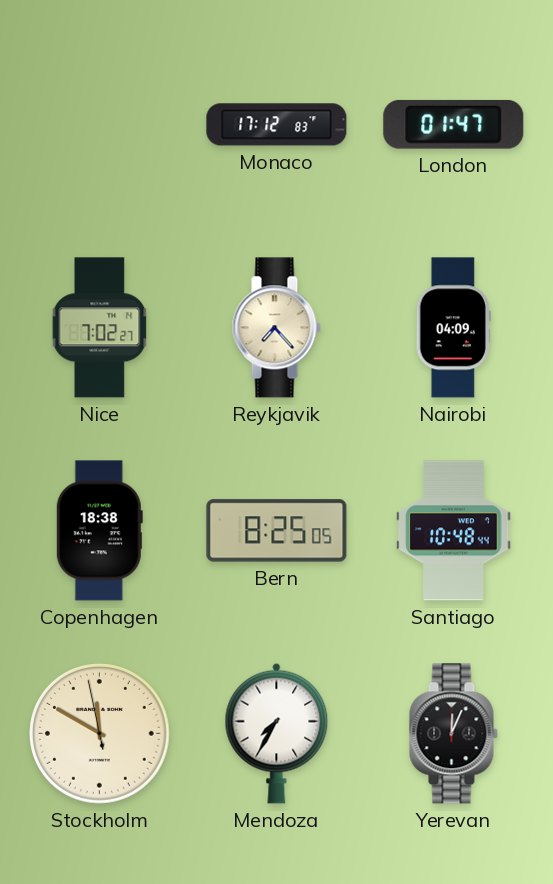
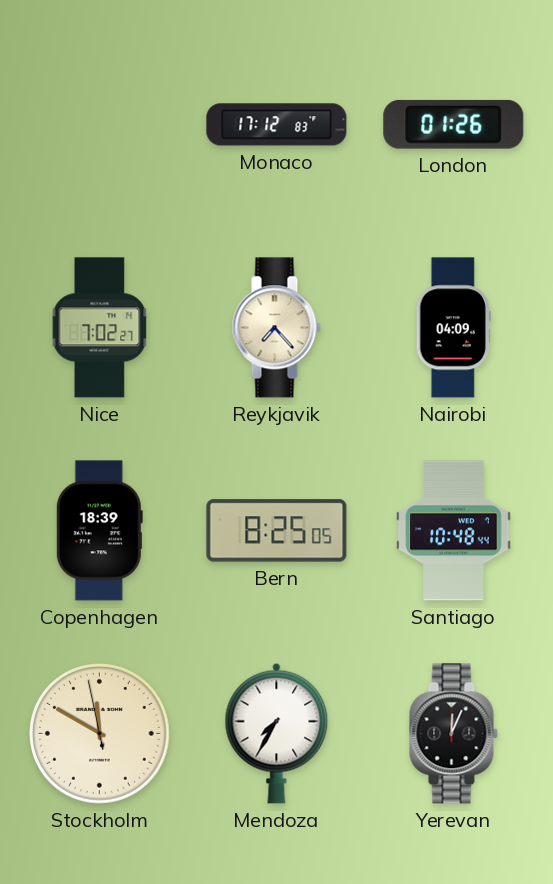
London: 01:47 -> 01:26
Copenhagen: 18:38 -> 18:39
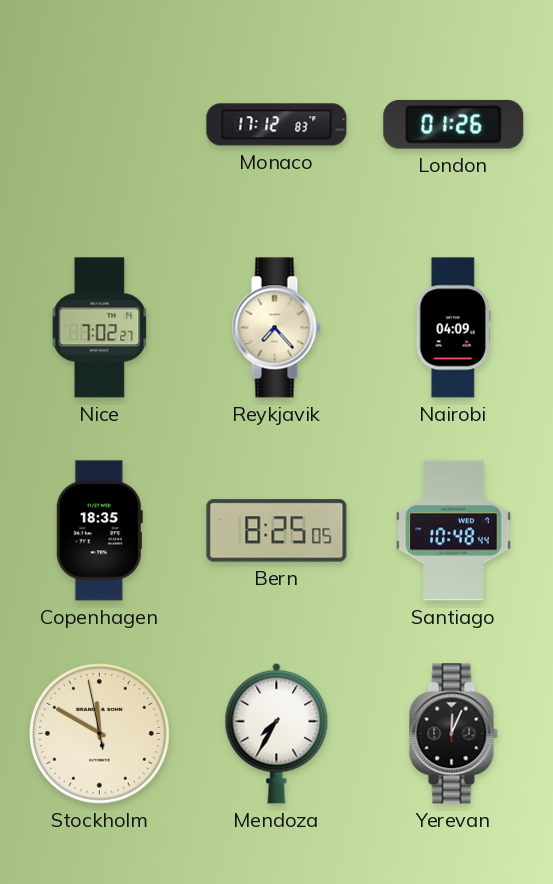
Copenhagen: 18:39 -> 18:35
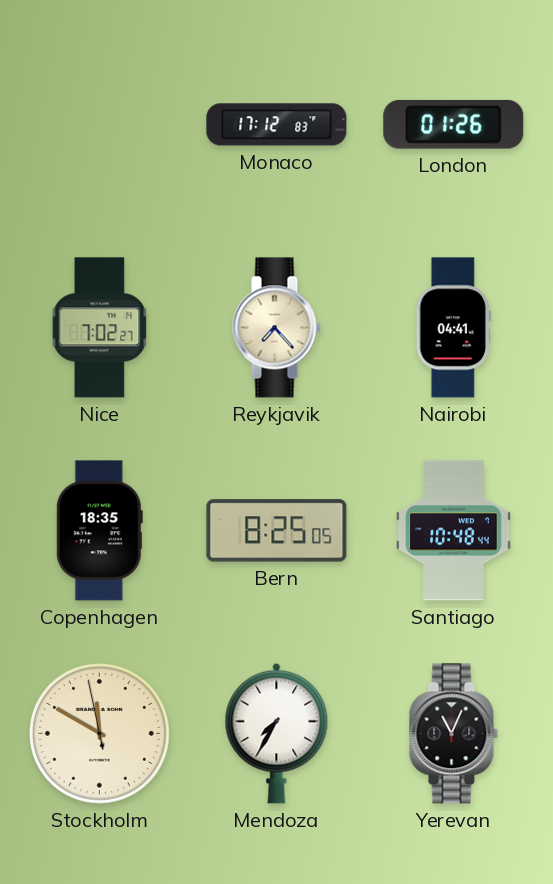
Nairobi: 04:09 -> 04:41
Yerevan: 12:04 -> 11:04
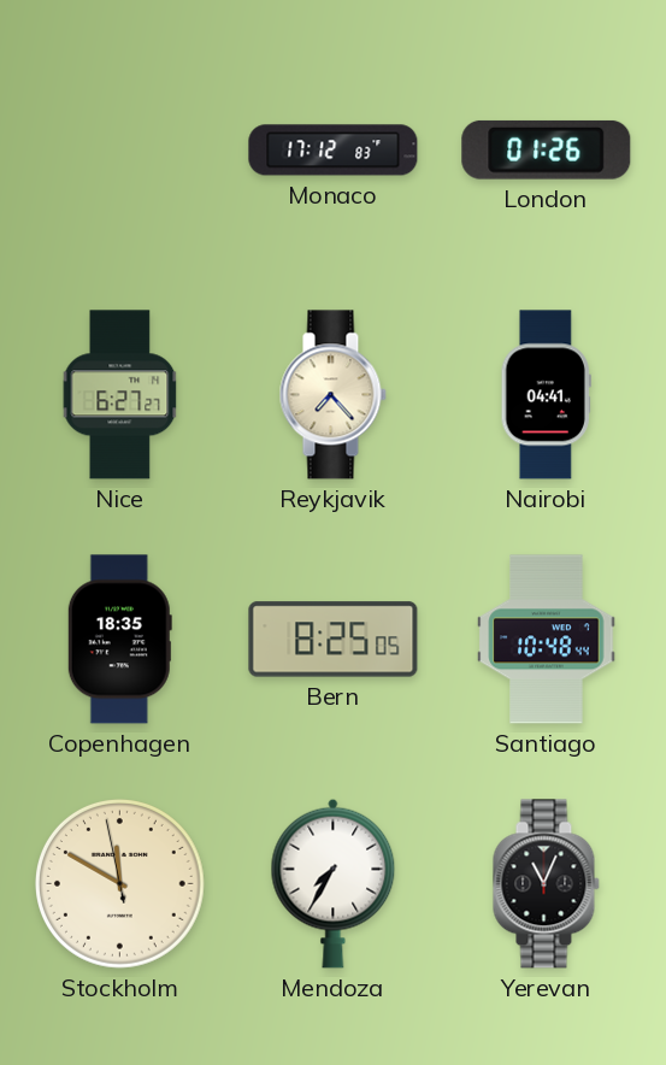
Nice: 7:02 -> 6:27
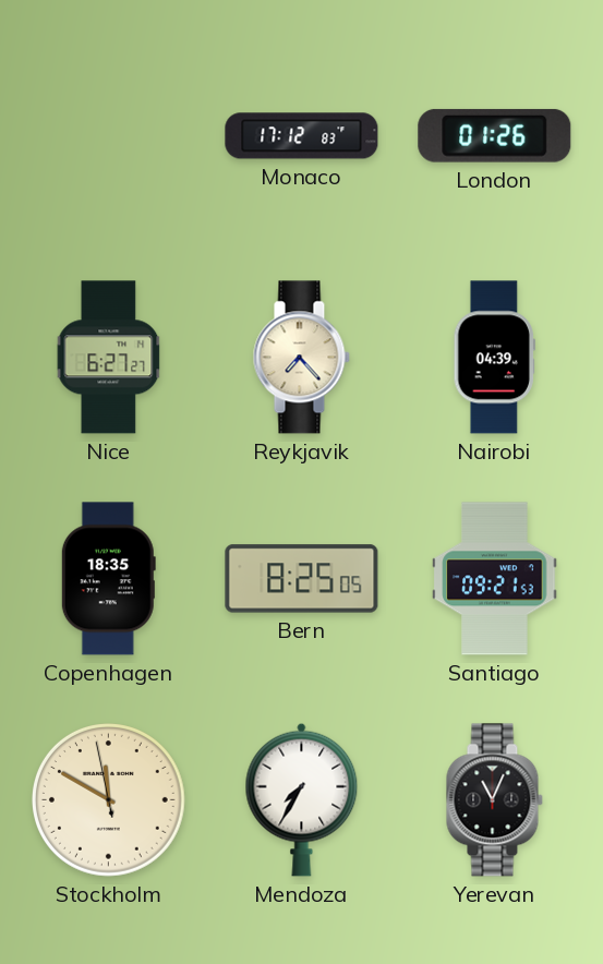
Nairobi: 04:41 -> 04:39
Santiago: 10:48 -> 09:21
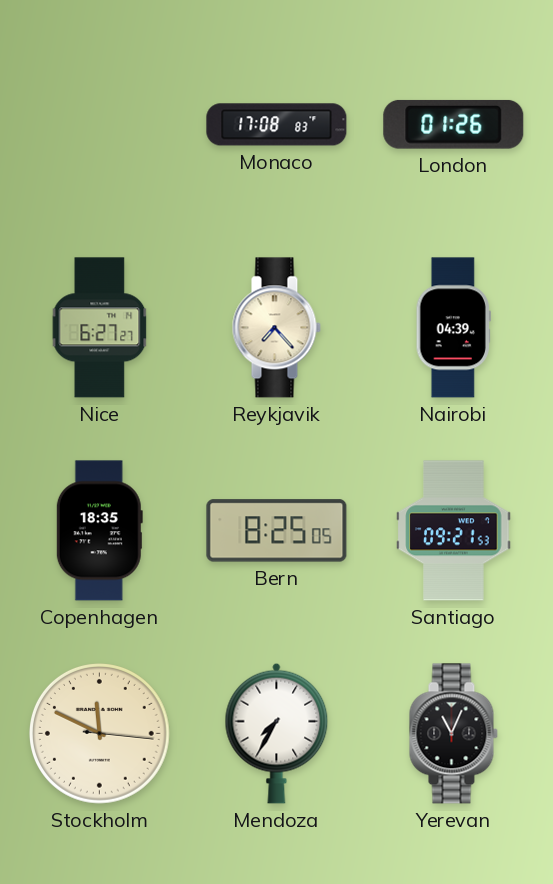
Monaco: 17:12 -> 17:08
Stockholm: 11:49:58 -> 11:49:16
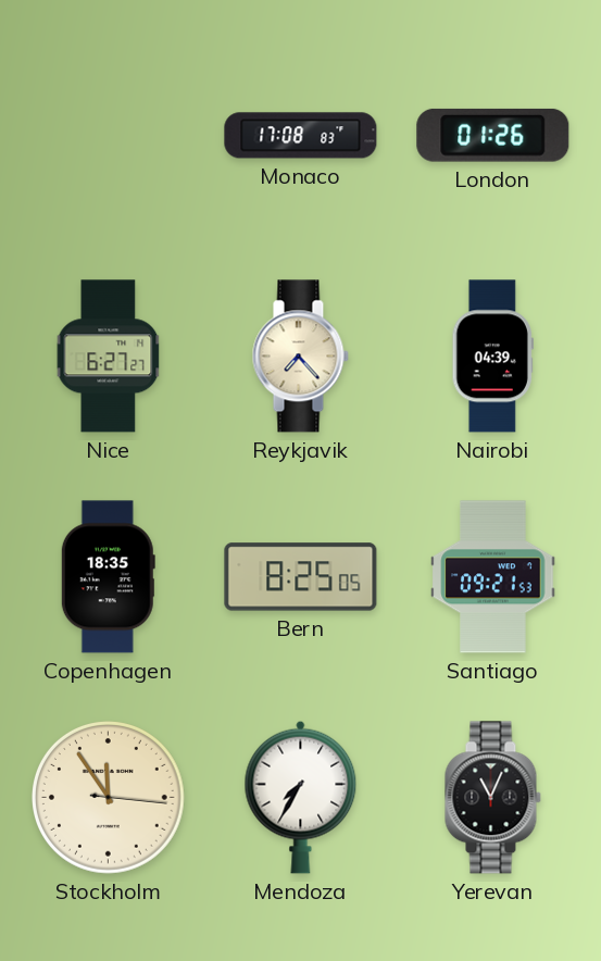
Stockholm: 11:49 -> 11:54
